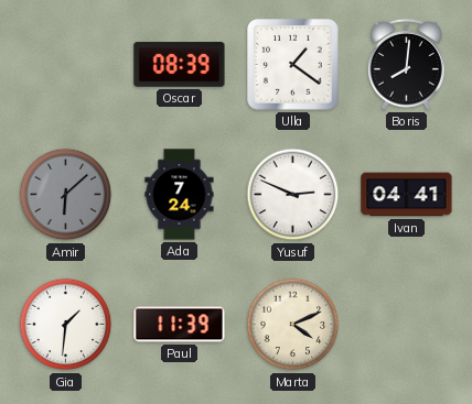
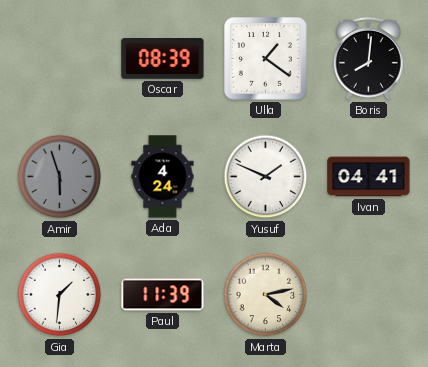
Amir: 6:08 -> 5:57
Ada: 7:24 -> 4:24
Yusuf: 2:49 -> 1:49
Marta: 4:11 -> 4:13
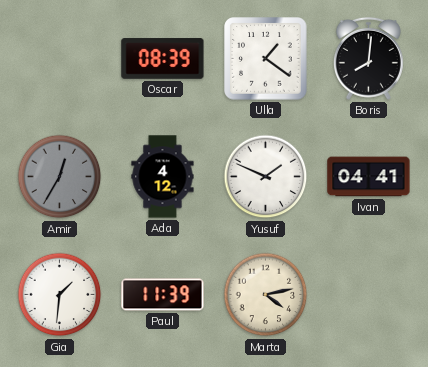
Amir: 5:57 -> 12:35
Ada: 4:24 -> 4:12
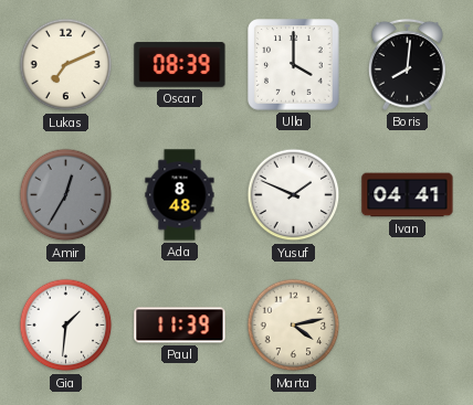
Lukas: none -> 7:11
Ulla: 1:21 -> 4:00
Ada: 4:12 -> 8:48
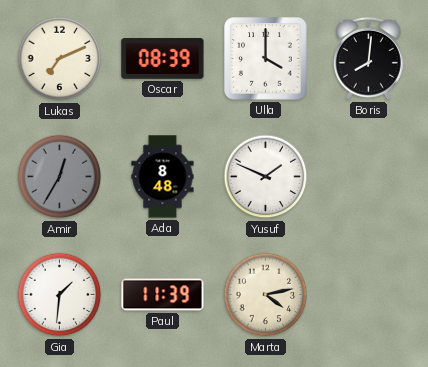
Ivan: 04:41 -> none
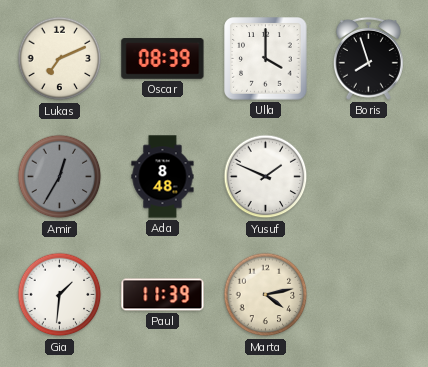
Boris: 8:01 -> 7:57
